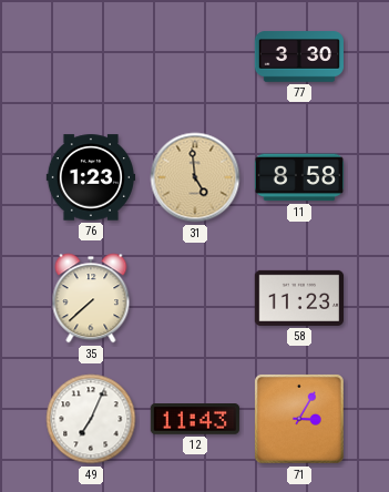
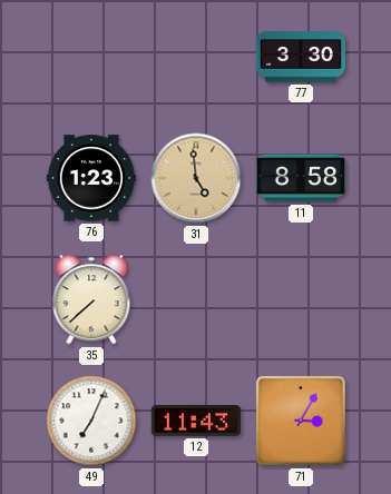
58: 11:23 -> none
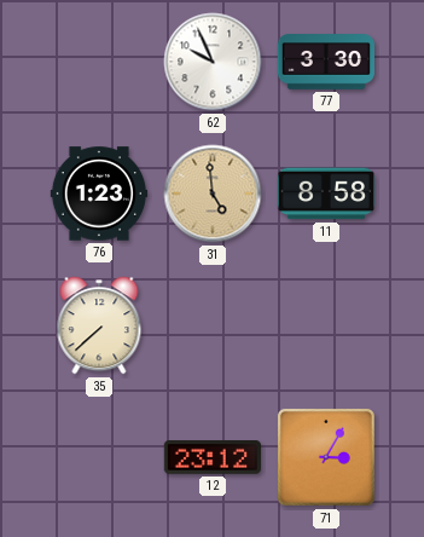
62: none -> 9:56
49: 7:04 -> none
12: 11:43 -> 23:12
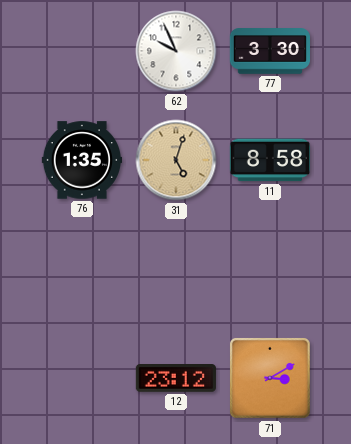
76: 1:23 -> 1:35
31: 4:59 -> 5:03
35: 7:38 -> none
71: 3:05 -> 3:10
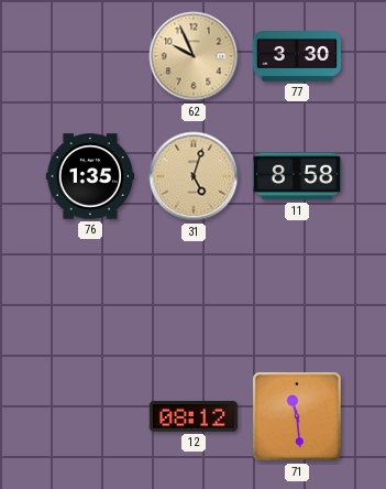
62 dial: white -> champagne
12: 23:12 -> 08:12
71: 3:10 -> 11:29
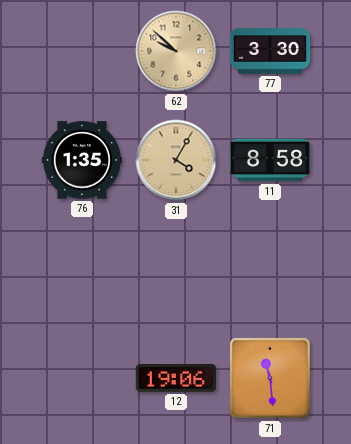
62: 9:56 -> 9:52
31: 5:03 -> 4:05
12: 08:12 -> 19:06
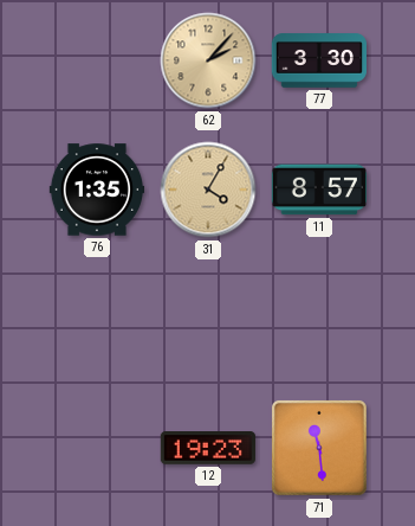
62: 9:52 -> 2:07
11: 8:58 -> 8:57
12: 19:06 -> 19:23
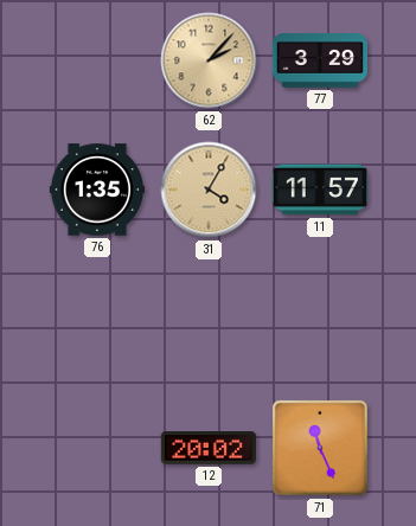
77: 3:30 -> 3:29
11: 8:57 -> 11:57
12: 19:23 -> 20:02
71: 11:29 -> 11:26
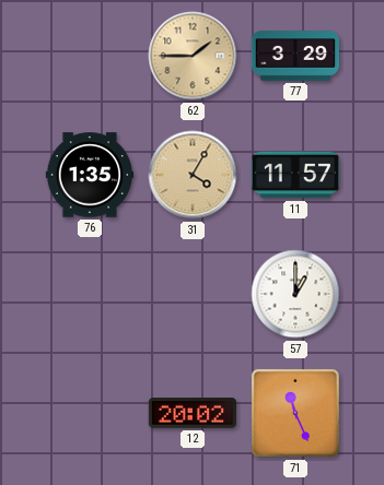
62: 2:07 -> 1:45
57: none -> 1:00
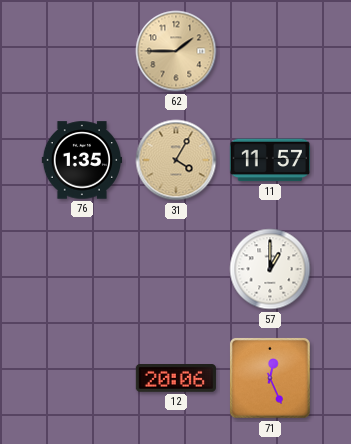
77: 3:29 -> none
12: 20:02 -> 20:06
71: 11:26 -> 12:26
